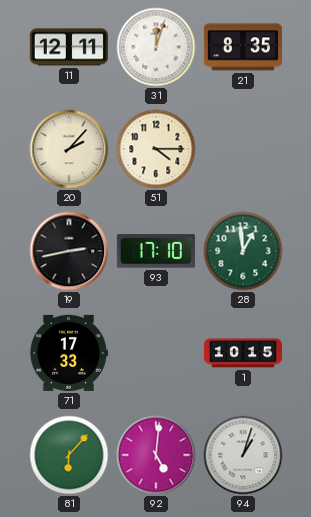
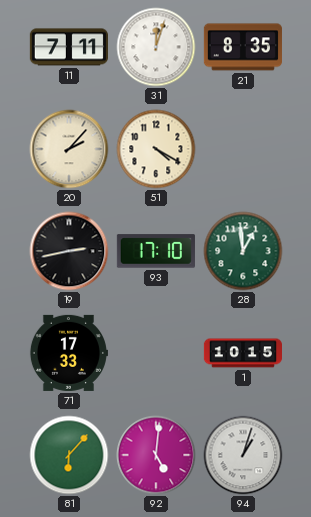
11: 12:11 -> 7:11
51: 4:15 -> 4:20
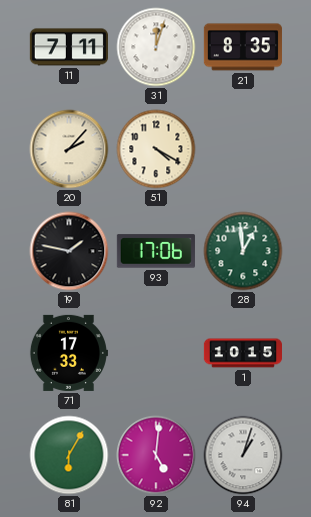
19: 2:43 -> 1:47
93: 17:10 -> 17:06
81: 6:07 -> 6:05
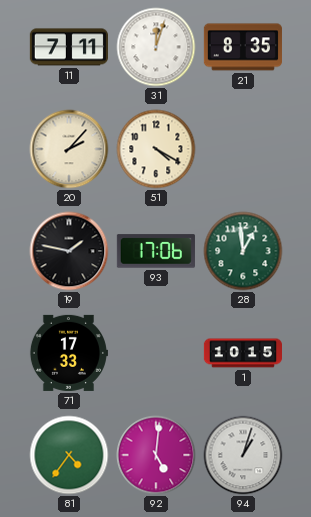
81: 6:05 -> 4:36
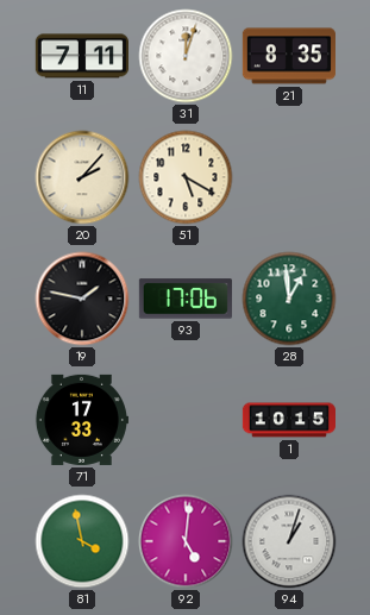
51: 4:20 -> 5:20
81: 4:36 -> 3:58
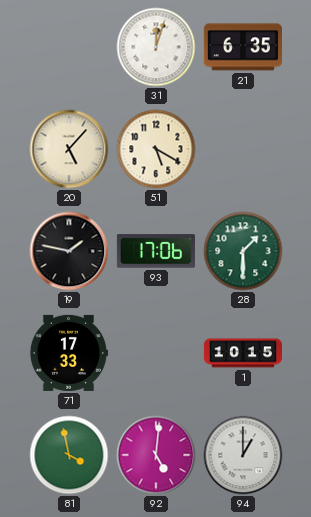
11: 7:11 -> none
21: 8:35 -> 6:35
20: 2:07 -> 5:07
28: 12:59 -> 1:30
94: 1:03 -> 1:00
